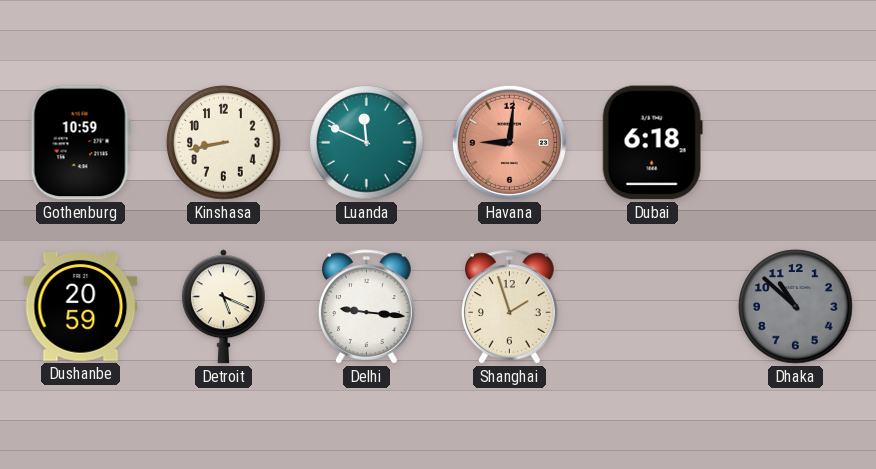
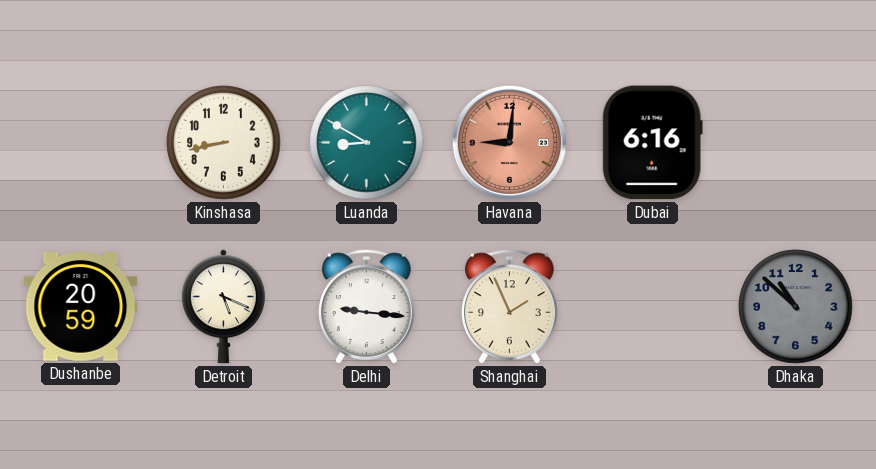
Gothenburg: 10:59 -> none
Luanda: 11:49 -> 8:50
Dubai: 6:18 -> 6:16
Shanghai: 1:57 -> 1:56
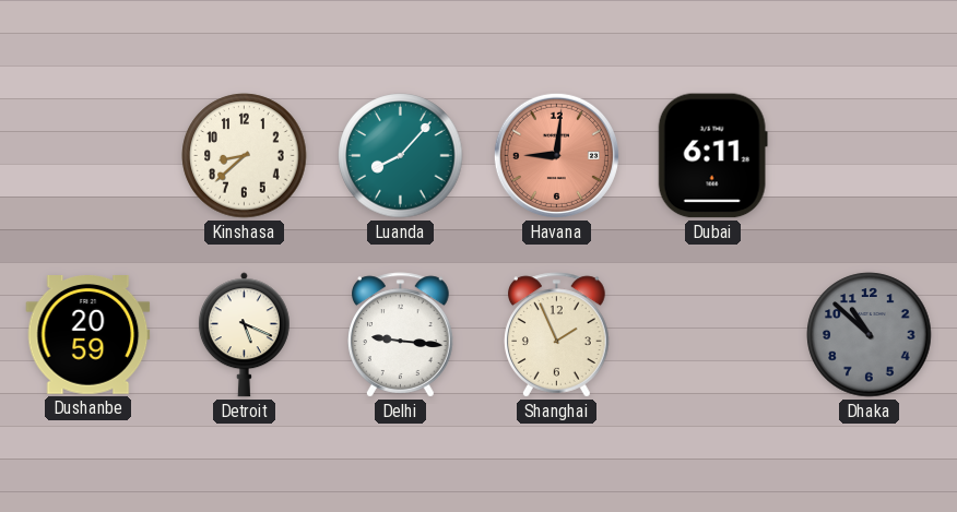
Kinshasa: 8:43 -> 8:38
Luanda: 8:50 -> 8:07
Dubai: 6:16 -> 6:11
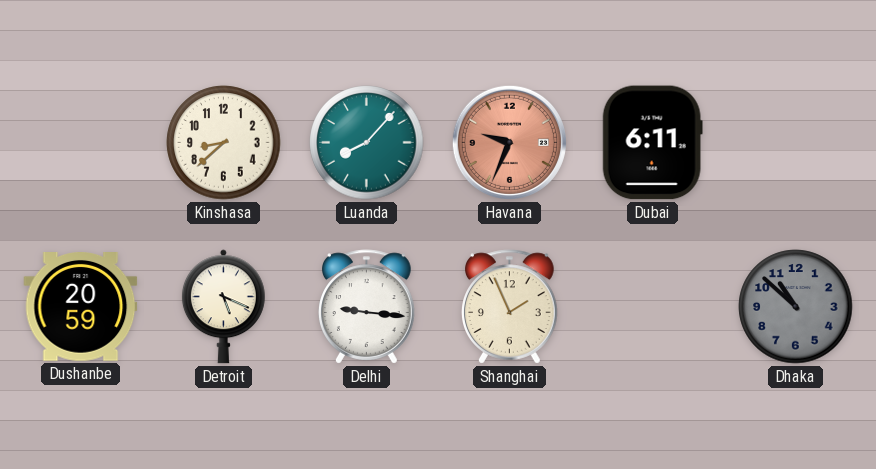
Havana: 9:01 -> 9:34
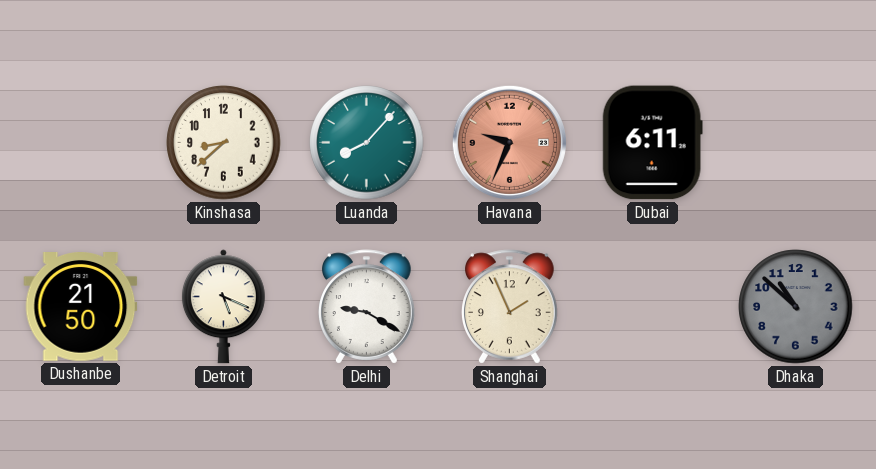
Dushanbe: 20:59 -> 21:50
Delhi: 9:16 -> 9:20
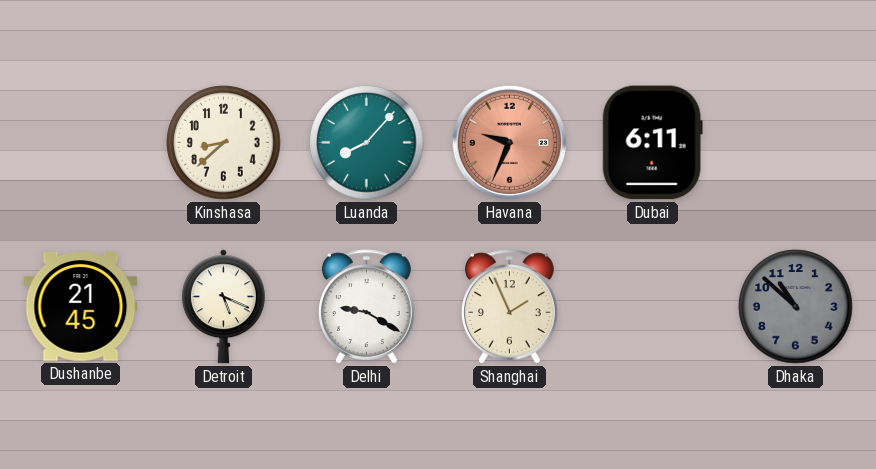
Dushanbe: 21:50 -> 21:45
